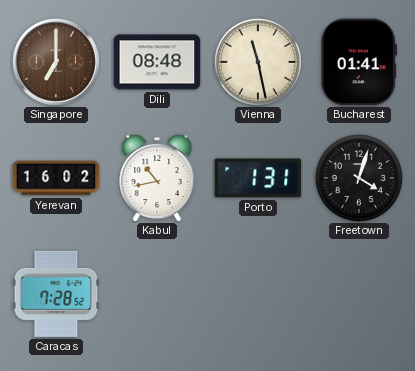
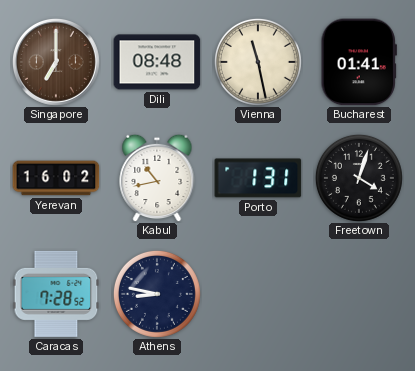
Athens: none -> 8:47
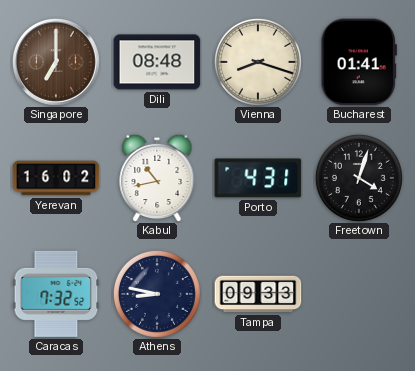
Vienna: 11:28 -> 8:18
Porto: 1:31 -> 4:31
Caracas: 7:28 -> 7:32
Tampa: none -> 09:33
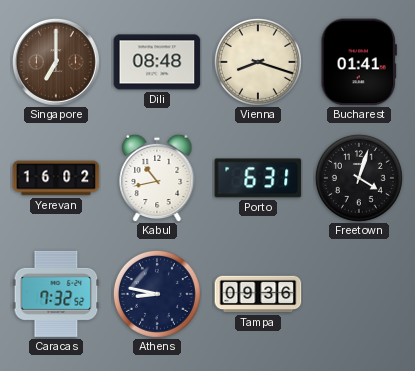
Porto: 4:31 -> 6:31
Tampa: 09:33 -> 09:36
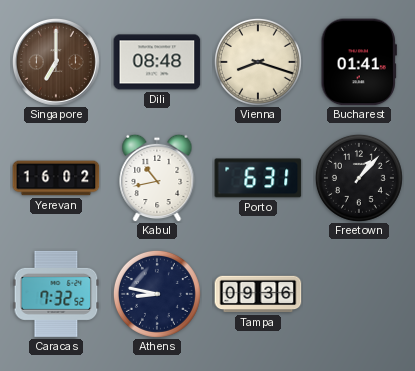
Freetown: 4:03 -> 1:07
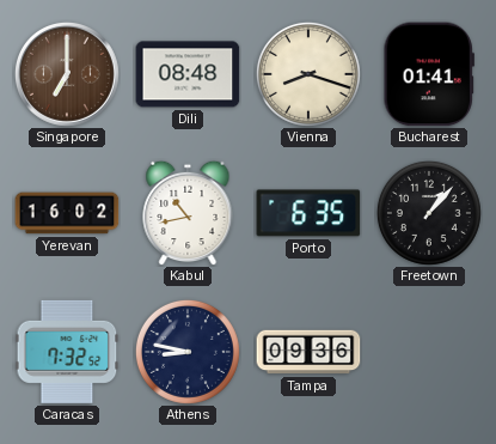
Porto: 6:31 -> 6:35
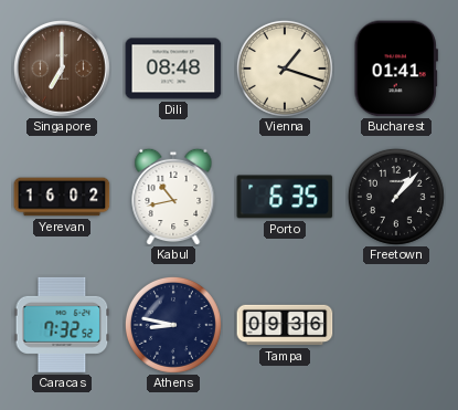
Vienna: 8:18 -> 1:18
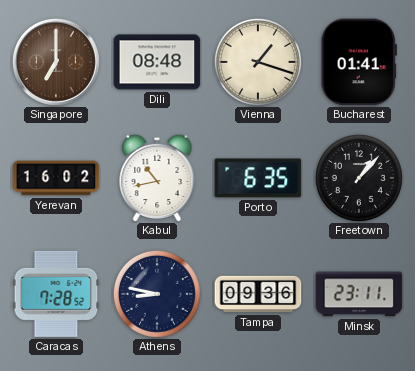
Caracas: 7:32 -> 7:28
Minsk: none -> 23:11
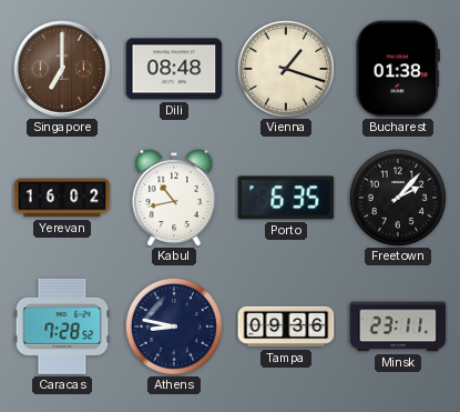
Bucharest: 01:41 -> 01:38
Freetown: 1:07 -> 2:07
